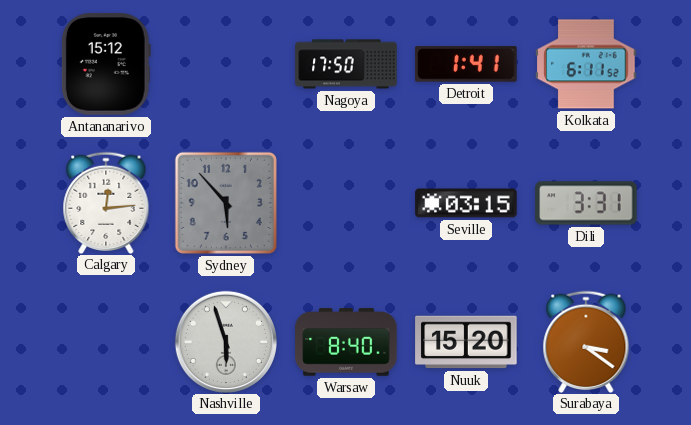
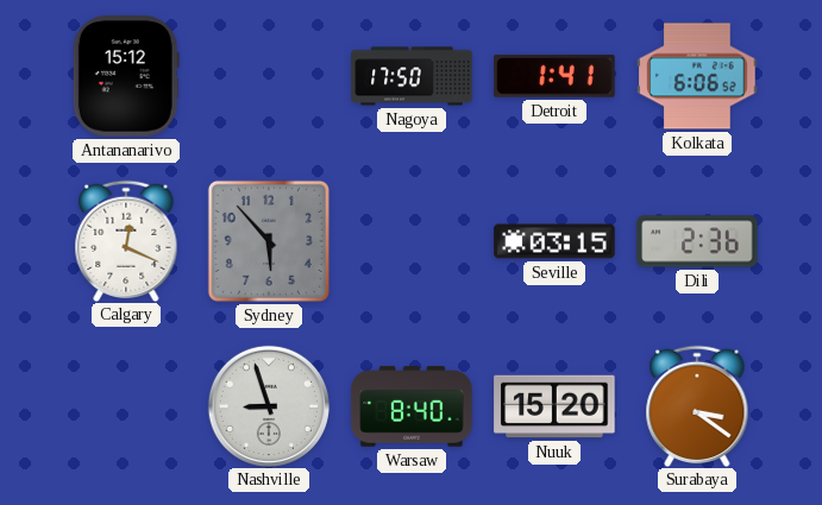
Kolkata: 6:11 -> 6:06
Calgary: 12:14 -> 12:19
Dili: 3:31 -> 2:36
Nashville: 5:57 -> 8:57
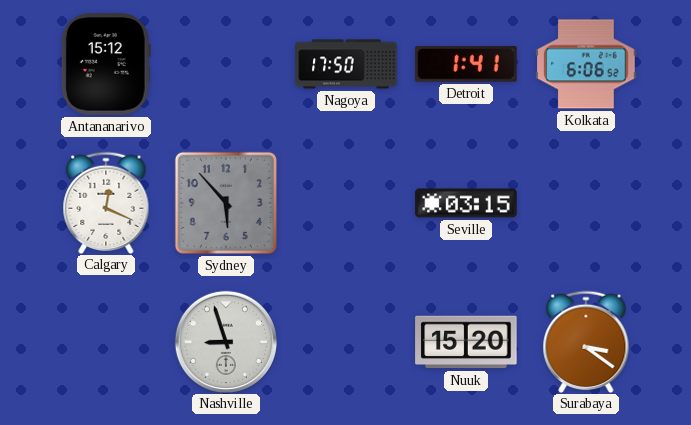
Dili: 2:36 -> none
Warsaw: 8:40 -> none
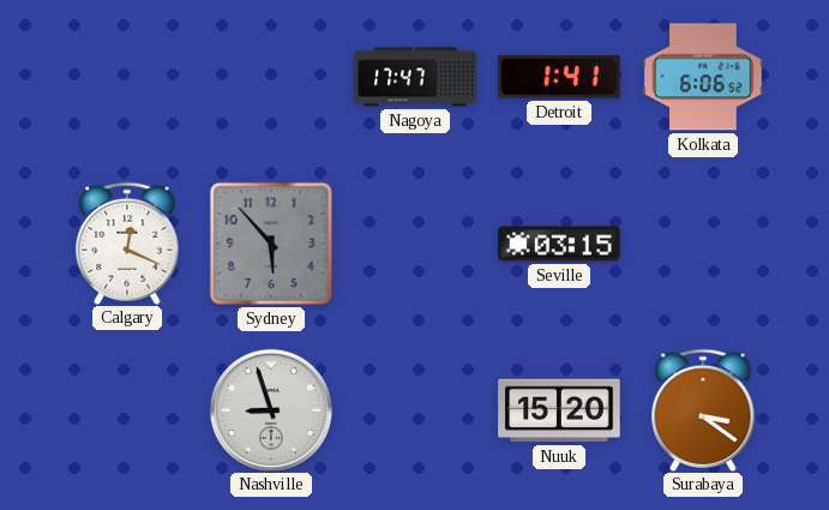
Antananarivo: 15:12 -> none
Nagoya: 17:50 -> 17:47
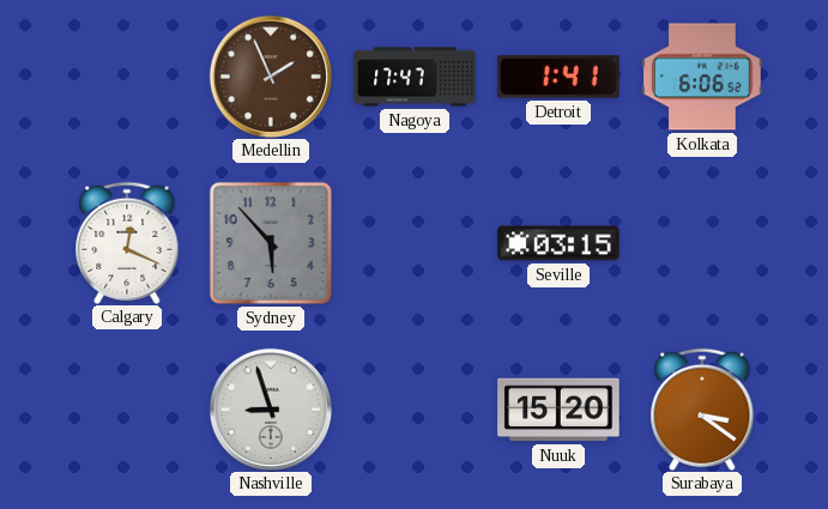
Medellin: none -> 1:56
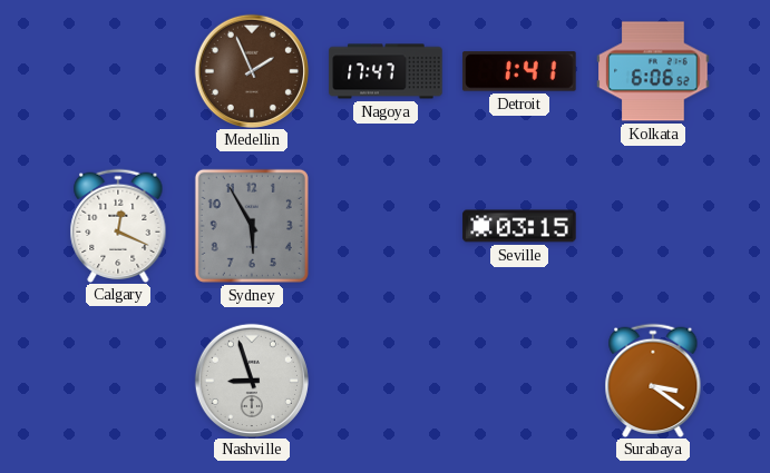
Sydney: 5:53 -> 5:55
Nuuk: 15:20 -> none
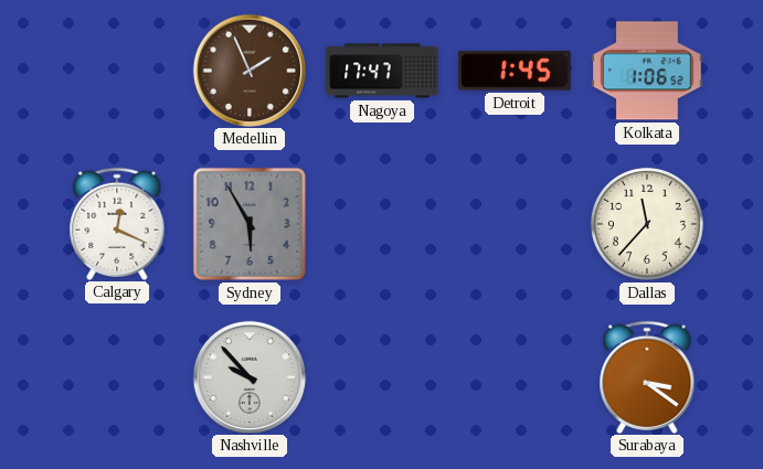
Detroit: 1:41 -> 1:45
Kolkata: 6:06 -> 1:06
Seville: 03:15 -> none
Dallas: none -> 11:37
Nashville: 8:57 -> 9:53
